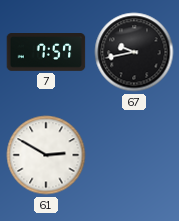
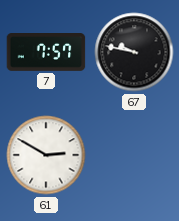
67: 9:43 -> 9:47
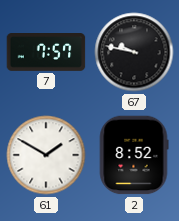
61: 2:50 -> 1:50
2: none -> 8:52
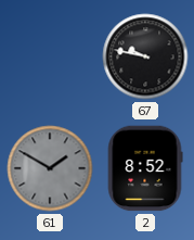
7: 7:57 -> none
61 dial: white -> grey
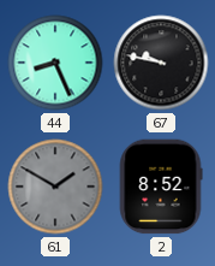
44: none -> 8:26
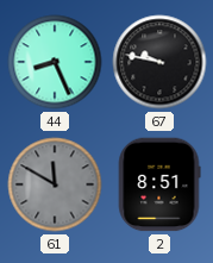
61: 1:50 -> 11:50
2: 8:52 -> 8:51
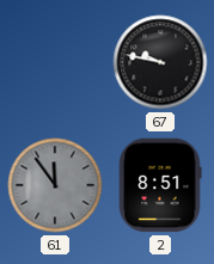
44: 8:26 -> none
61: 11:50 -> 11:54
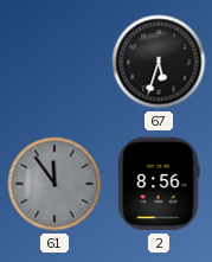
67: 9:47 -> 5:33
2: 8:51 -> 8:56
